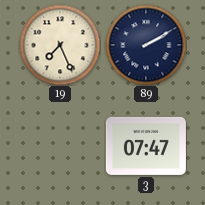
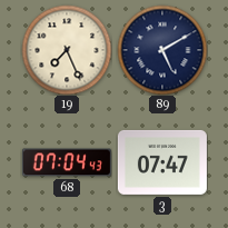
89: 2:10 -> 5:10
68: none -> 07:04
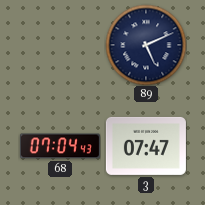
19: 7:26 -> none
89: 5:10 -> 5:11
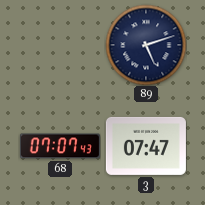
89: 5:11 -> 5:12
68: 07:04 -> 07:07
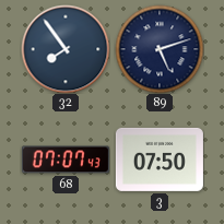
32: none -> 7:54
3: 07:47 -> 07:50
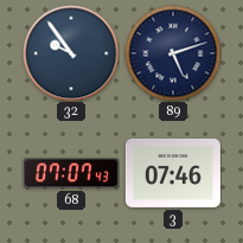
32: 7:54 -> 9:54
3: 07:50 -> 07:46
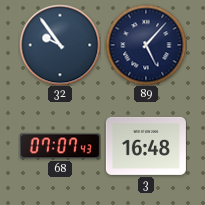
89: 5:12 -> 5:07
3: 07:46 -> 16:48
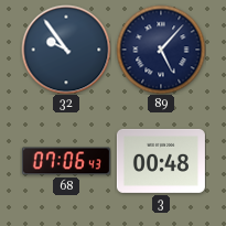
68: 07:07 -> 07:06
3: 16:48 -> 00:48
